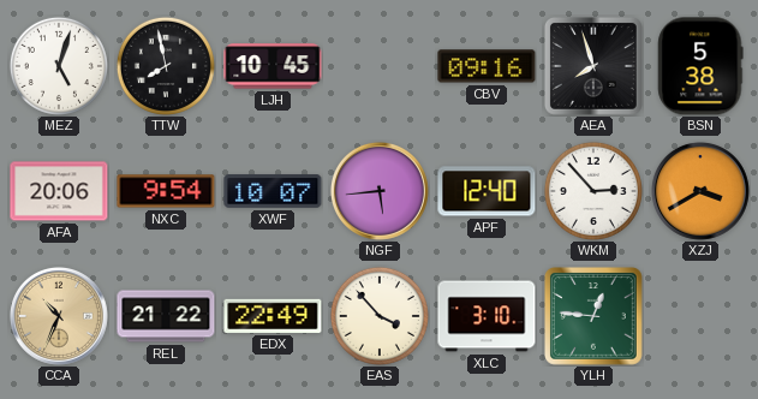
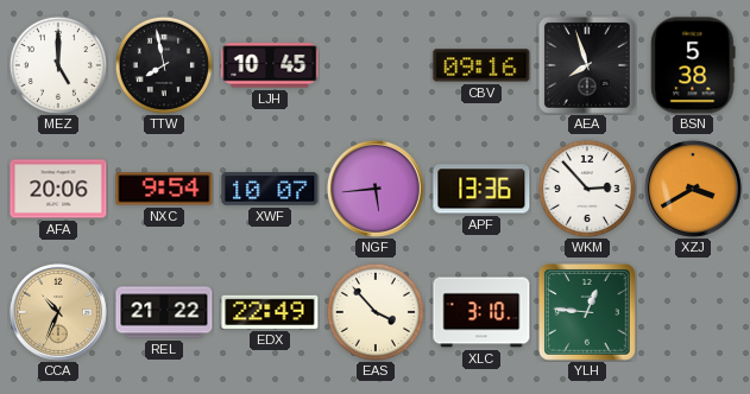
MEZ: 5:03 -> 5:00
APF: 12:40 -> 13:36
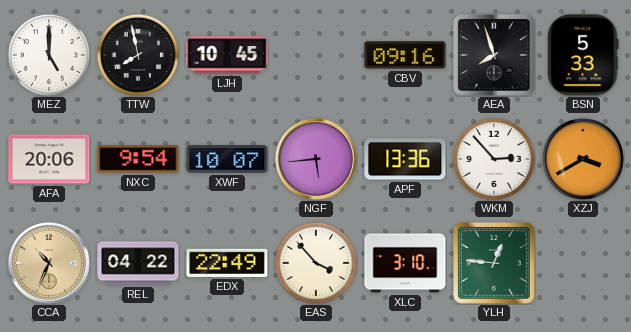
BSN: 5:38 -> 5:33
REL: 21:22 -> 04:22
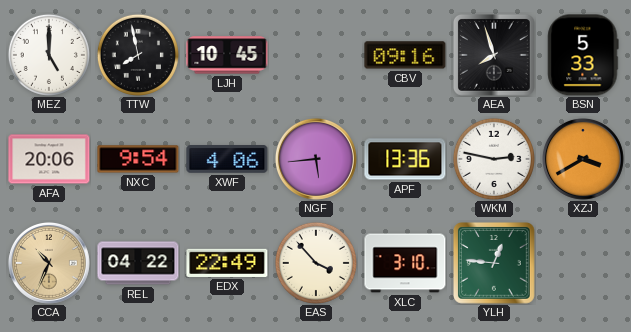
XWF: 10:07 -> 4:06
WKM: 2:53 -> 2:47
